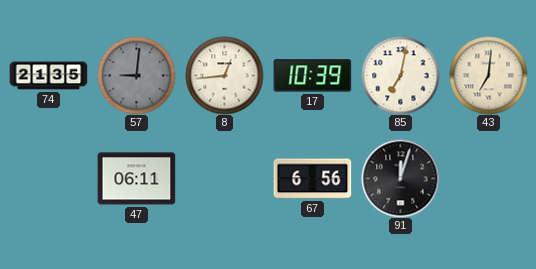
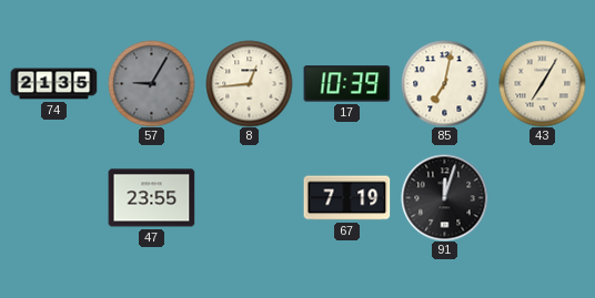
57: 9:01 -> 9:05
43: 7:01 -> 7:05
47: 06:11 -> 23:55
67: 6:56 -> 7:19
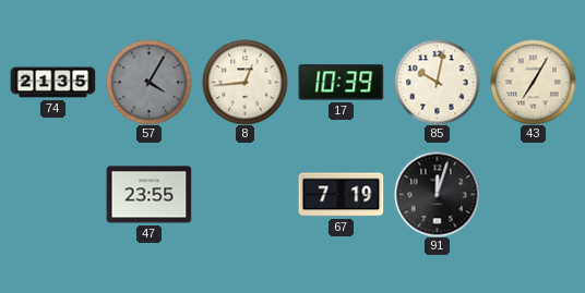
57: 9:05 -> 4:05
85: 7:02 -> 10:02
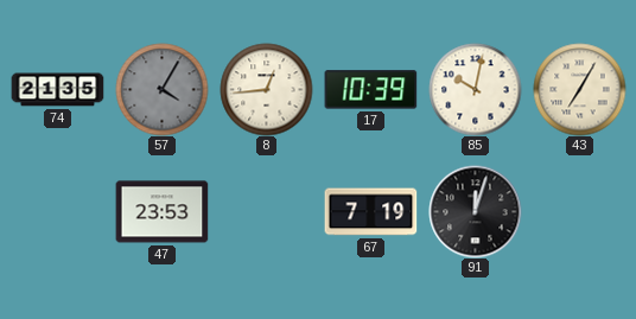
47: 23:55 -> 23:53
